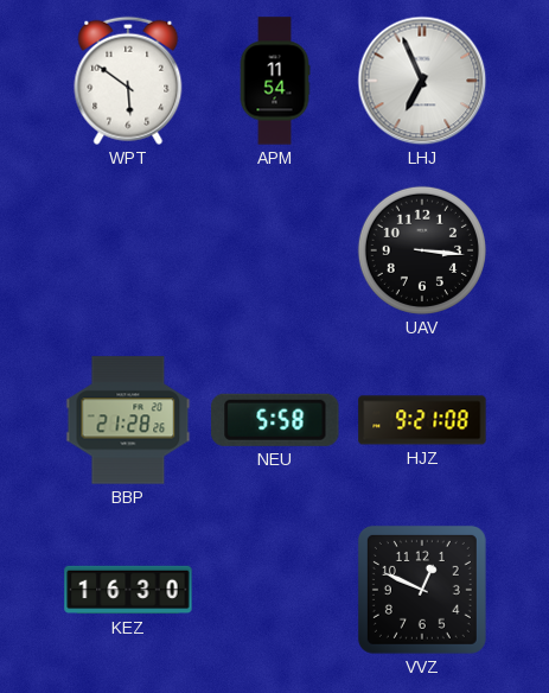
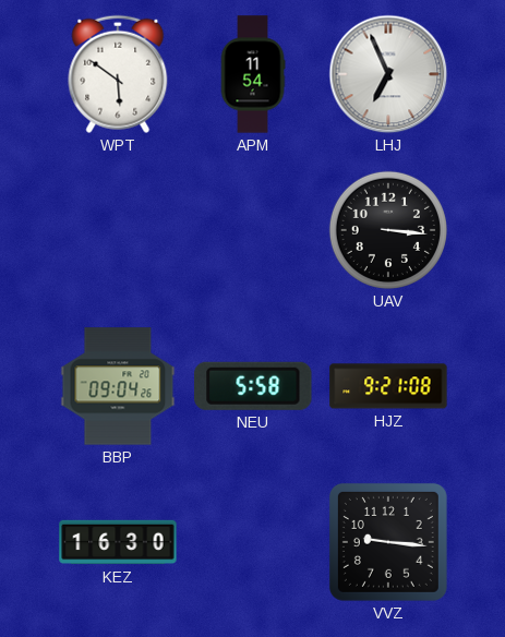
BBP: 21:28 -> 09:04
VVZ: 12:49 -> 9:16
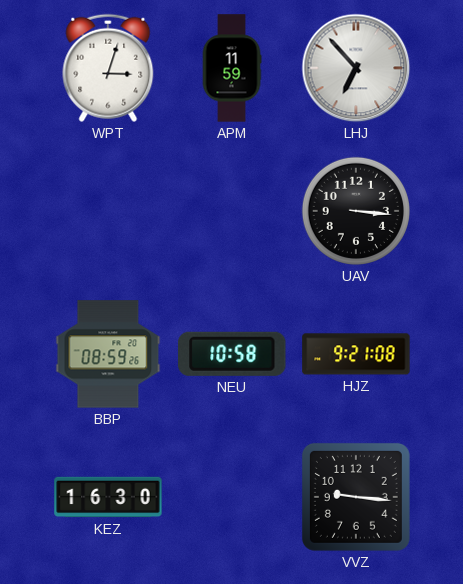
WPT: 5:51 -> 3:03
APM: 11:54 -> 11:59
LHJ: 6:56 -> 6:53
BBP: 09:04 -> 08:59
NEU: 5:58 -> 10:58
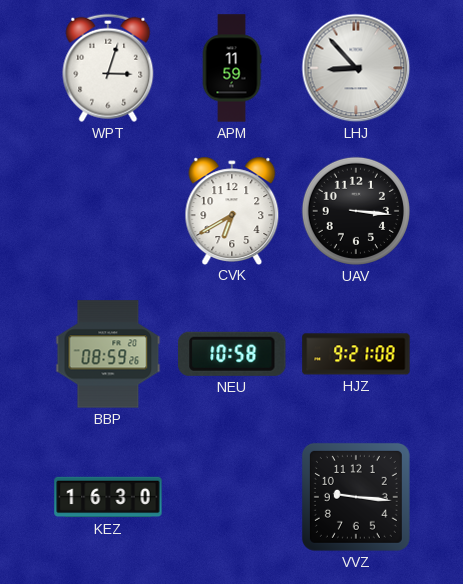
LHJ: 6:53 -> 8:53
CVK: none -> 6:40
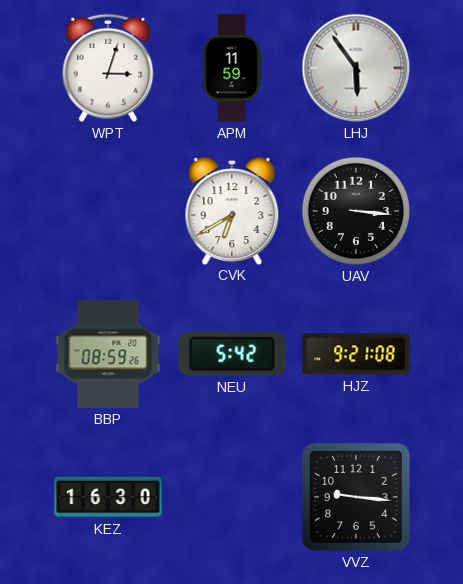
LHJ: 8:53 -> 5:54
NEU: 10:58 -> 5:42
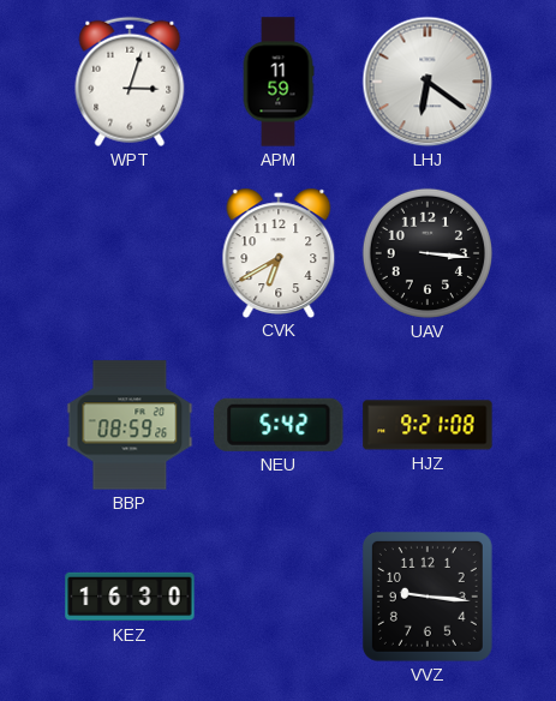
LHJ: 5:54 -> 6:21
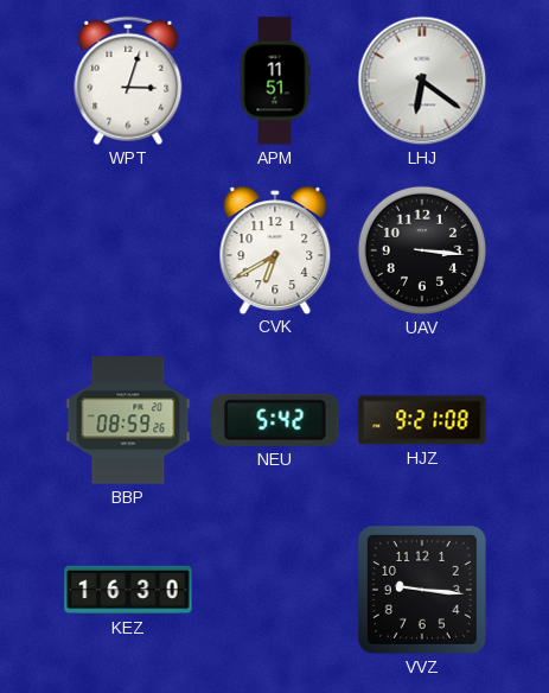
APM: 11:59 -> 11:51
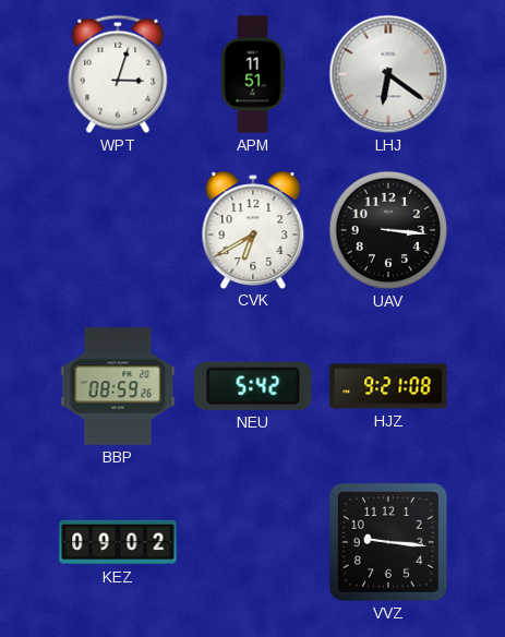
KEZ: 16:30 -> 09:02
